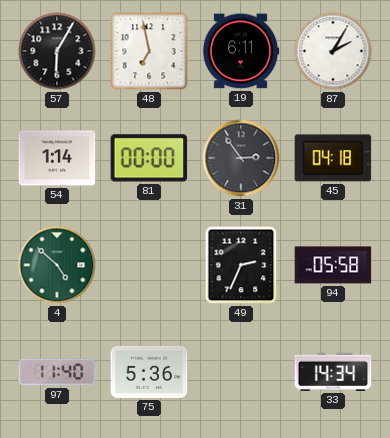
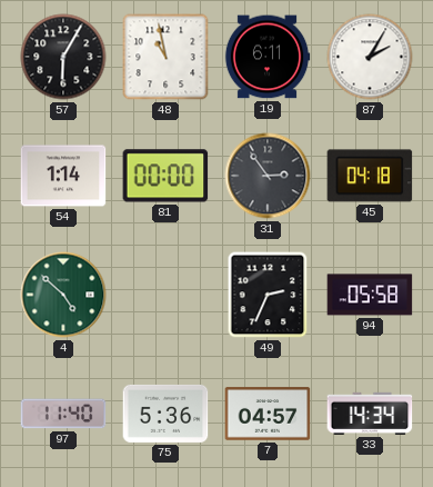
48: 6:58 -> 10:58
7: none -> 04:57
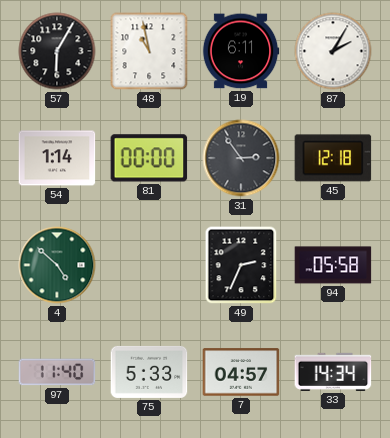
45: 04:18 -> 12:18
75: 5:36 -> 5:33
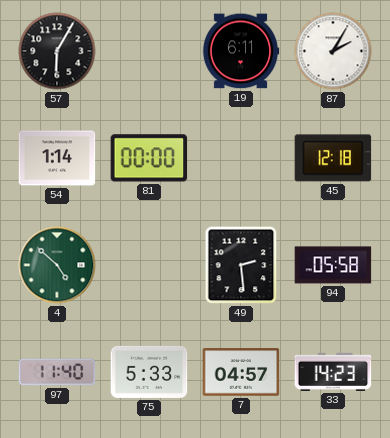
48: 10:58 -> none
31: 2:54 -> none
49: 2:34 -> 2:29
33: 14:34 -> 14:23
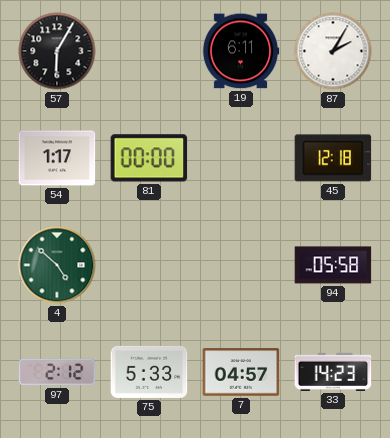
54: 1:14 -> 1:17
49: 2:29 -> none
97: 11:40 -> 2:12
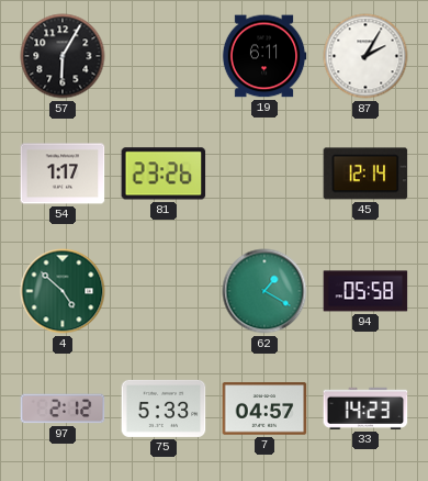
81: 00:00 -> 23:26
45: 12:18 -> 12:14
62: none -> 1:20
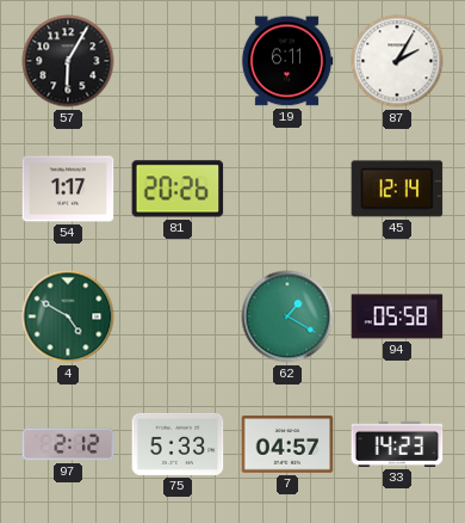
81: 23:26 -> 20:26
4: 4:52 -> 4:50
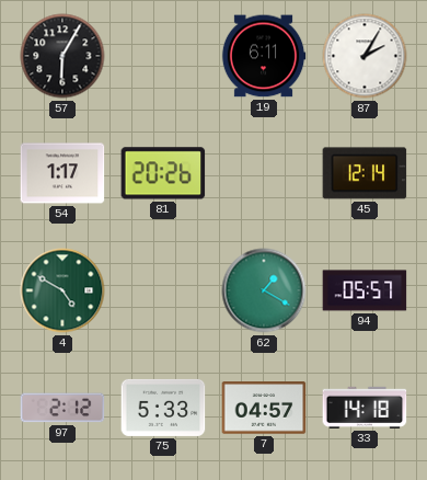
94: 05:58 -> 05:57
33: 14:23 -> 14:18
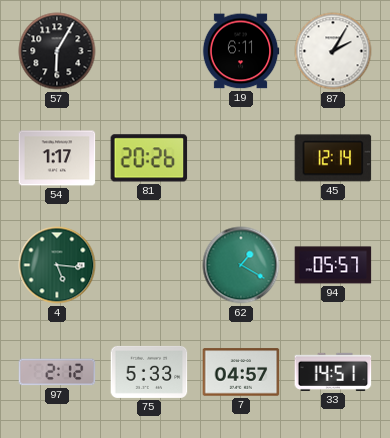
4: 4:50 -> 5:16
33: 14:18 -> 14:51
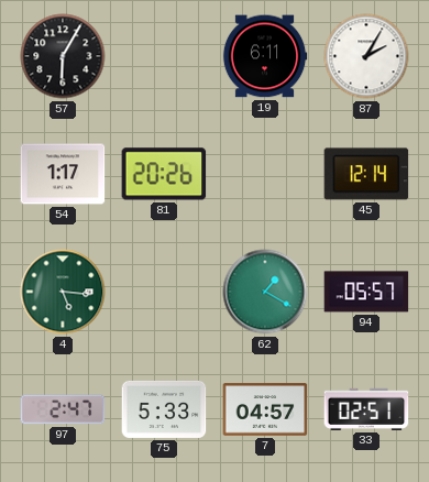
97: 2:12 -> 2:47
33: 14:51 -> 02:51
